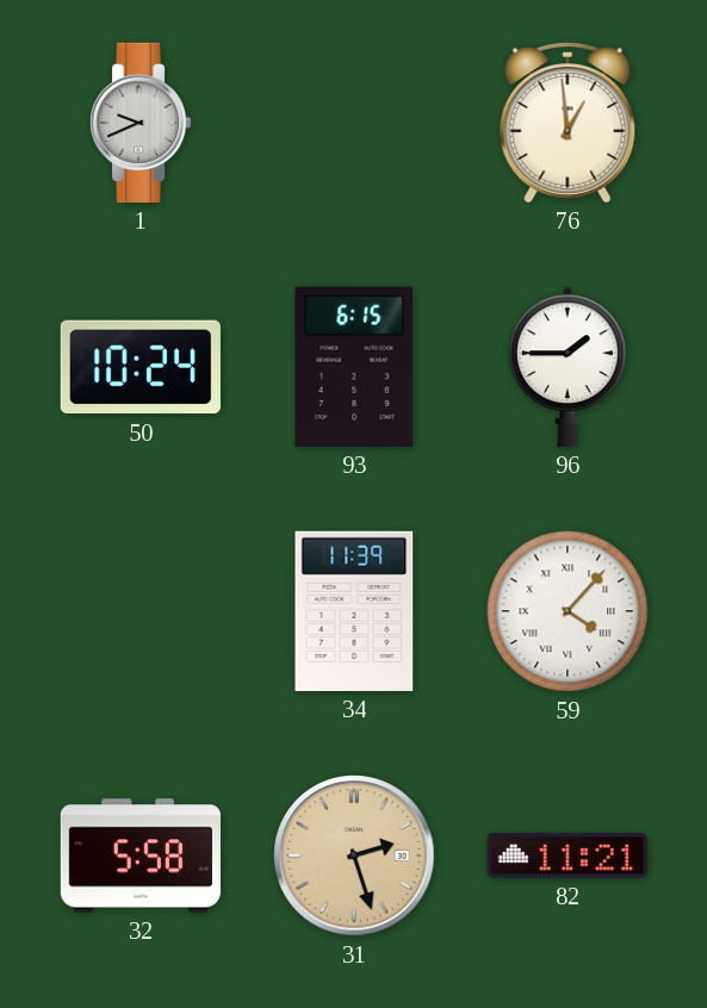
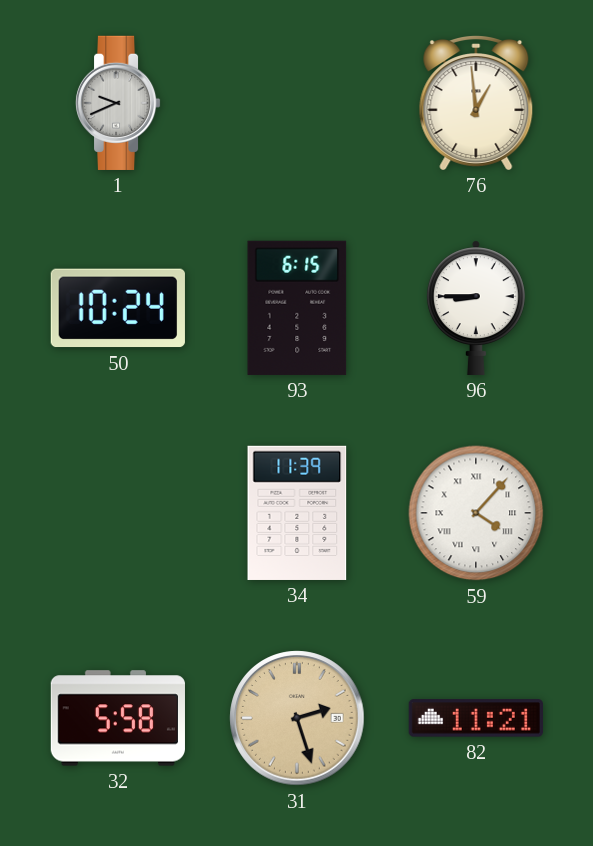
96: 1:45 -> 8:45
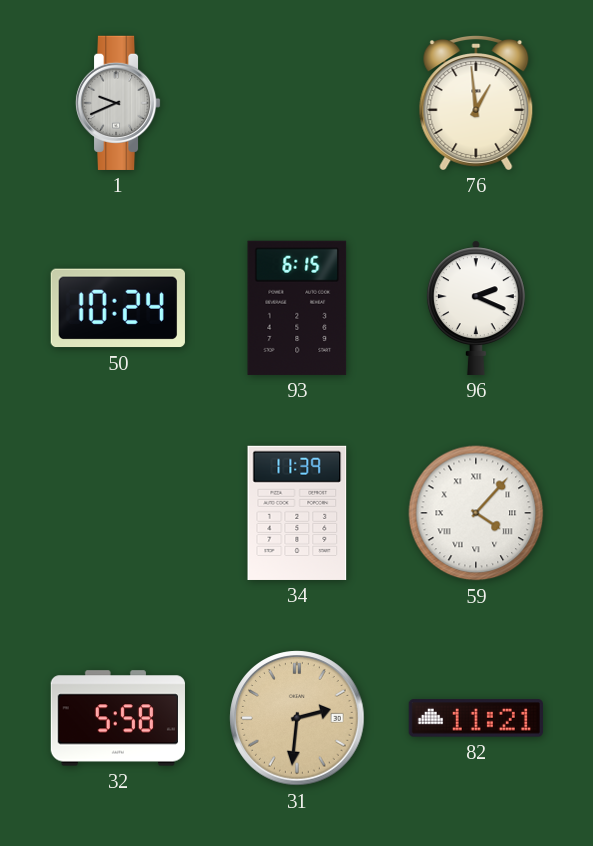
96: 8:45 -> 2:19
31: 2:27 -> 2:31
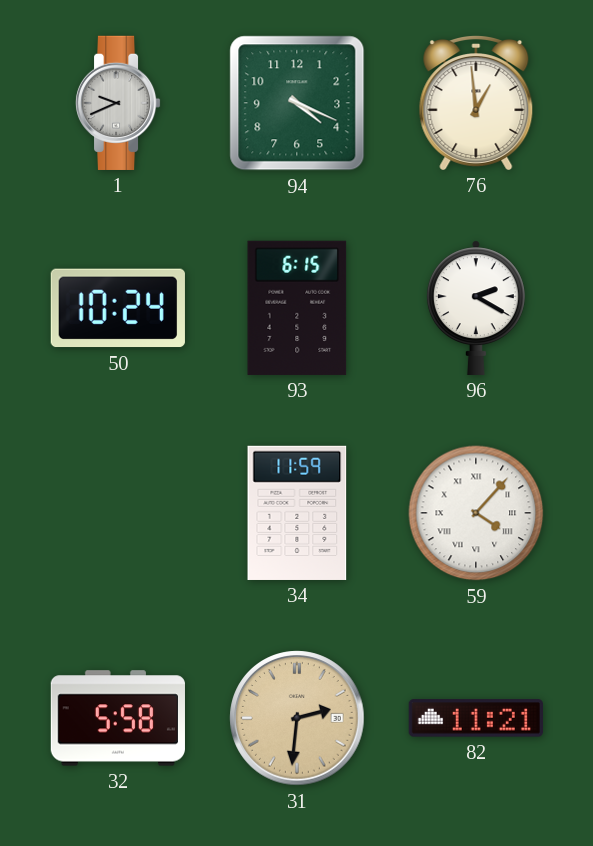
94: none -> 4:19
96: 2:19 -> 2:20
34: 11:39 -> 11:59
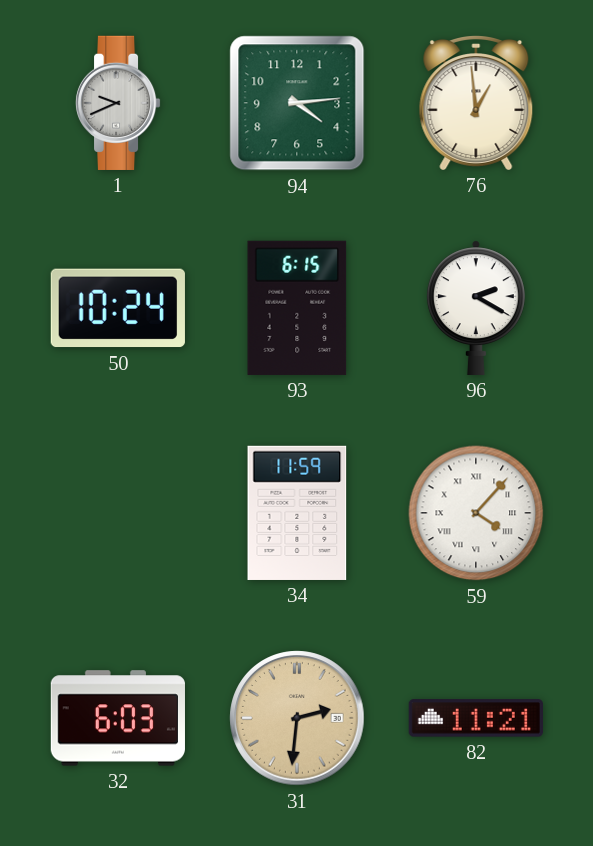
94: 4:19 -> 4:14
32: 5:58 -> 6:03
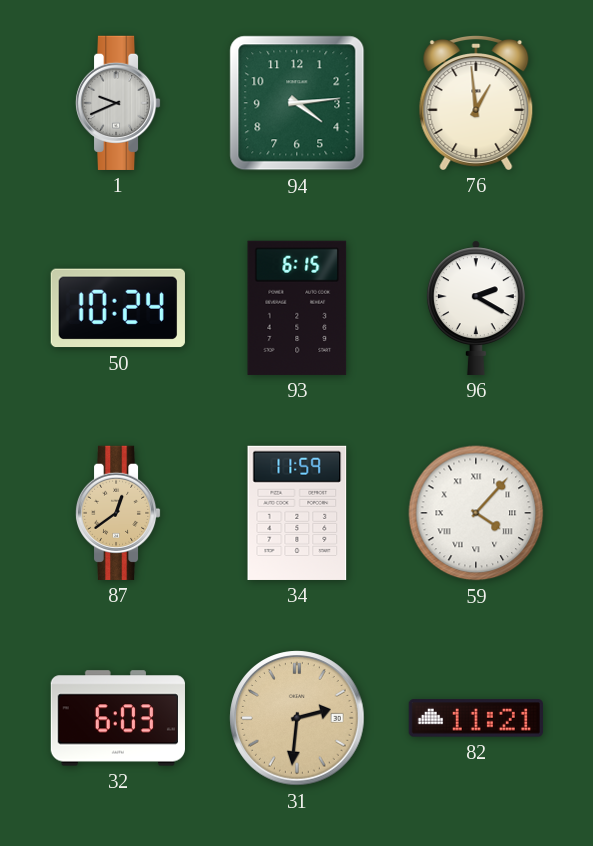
87: none -> 12:39
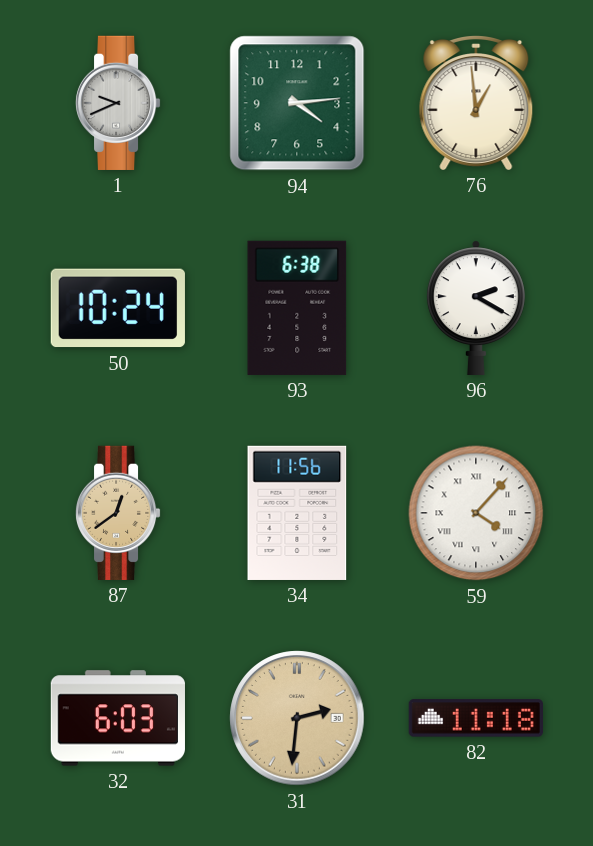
93: 6:15 -> 6:38
34: 11:59 -> 11:56
82: 11:21 -> 11:18
